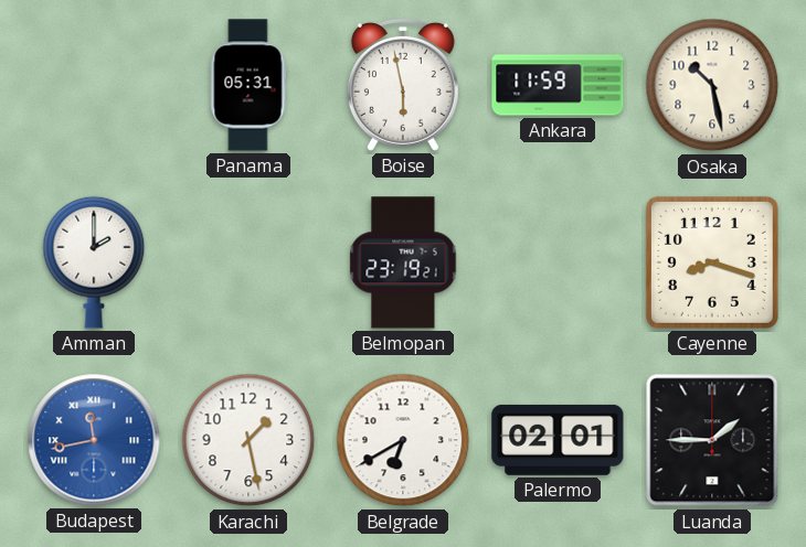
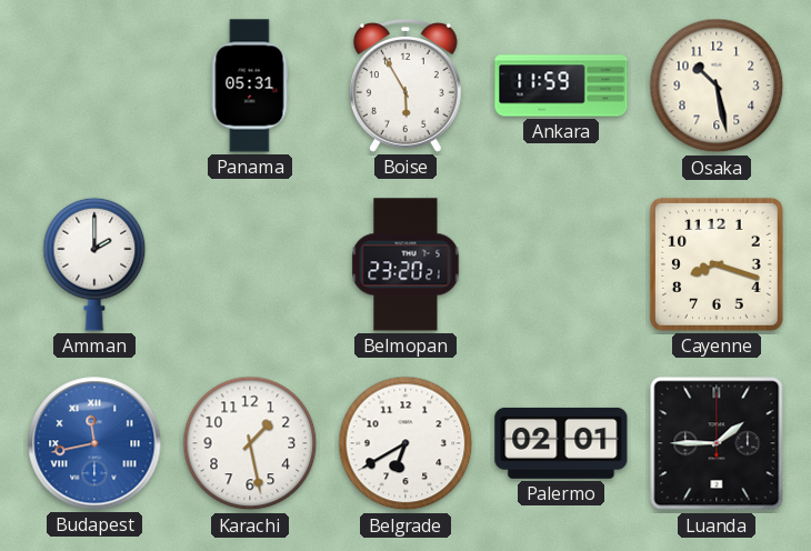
Boise: 5:58 -> 5:55
Belmopan: 23:19 -> 23:20
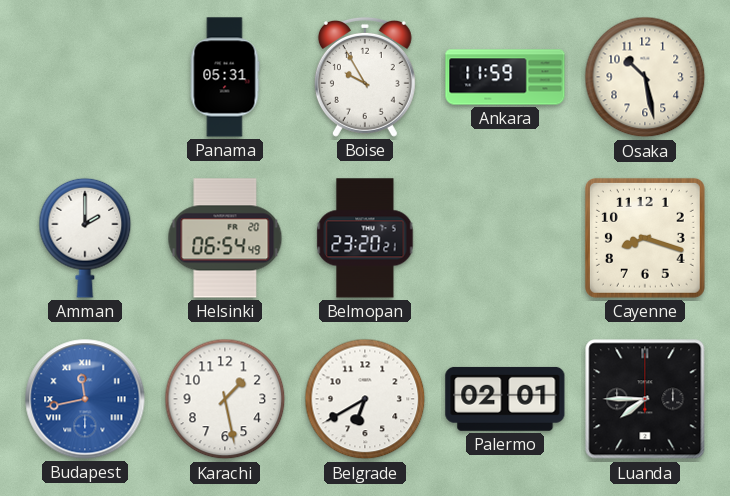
Boise: 5:55 -> 9:55
Helsinki: none -> 06:54
Luanda: 1:45 -> 7:45
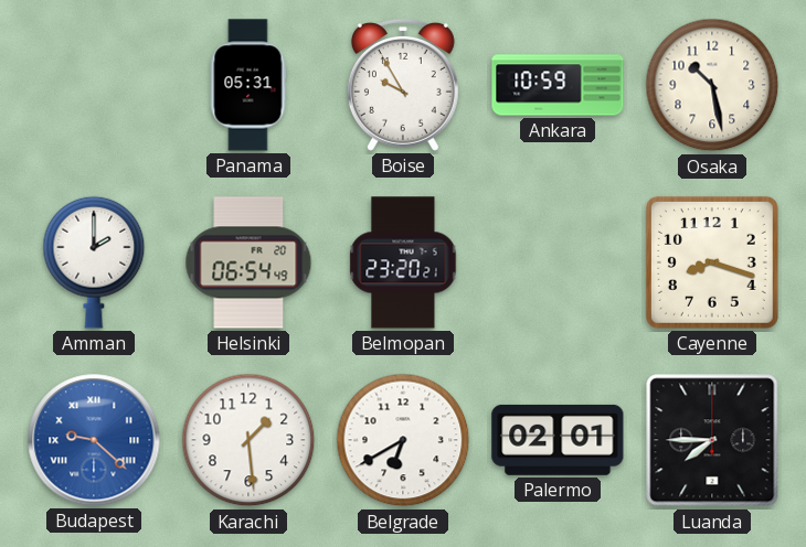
Ankara: 11:59 -> 10:59
Budapest: 11:43 -> 9:22
Karachi: 1:28 -> 1:29
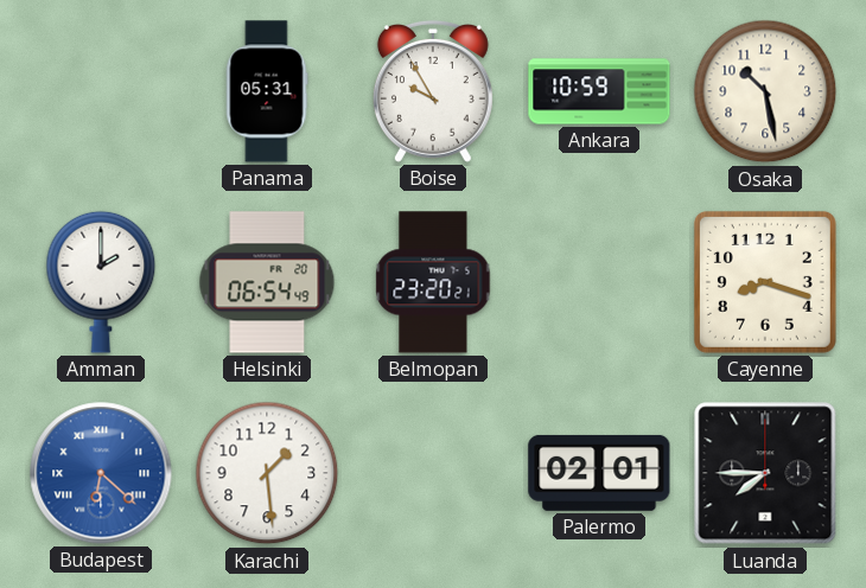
Budapest: 9:22 -> 6:22
Belgrade: 6:40 -> none
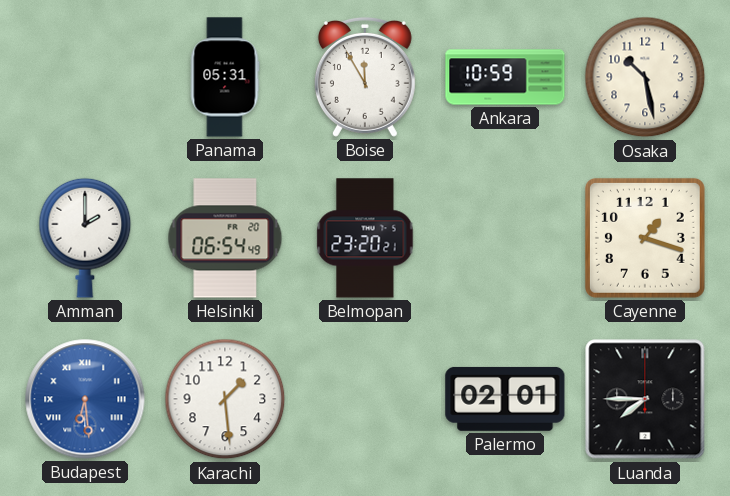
Boise: 9:55 -> 11:55
Cayenne: 8:18 -> 1:18
Budapest: 6:22 -> 6:29
